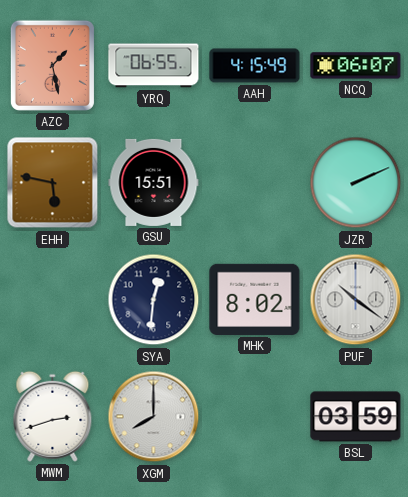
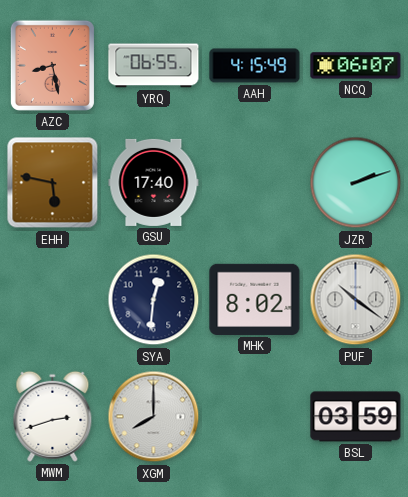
AZC: 1:28 -> 8:28
GSU: 15:51 -> 17:40
JZR: 2:11 -> 2:12
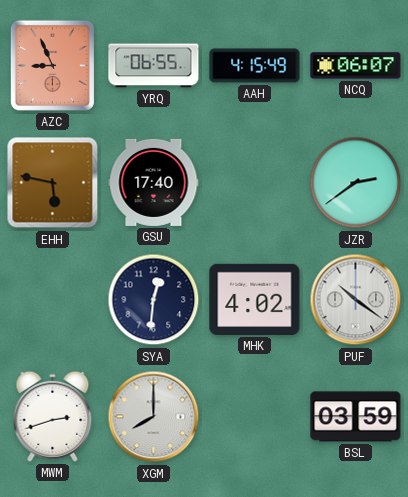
AZC: 8:28 -> 8:56
JZR: 2:12 -> 2:39
MHK: 8:02 -> 4:02
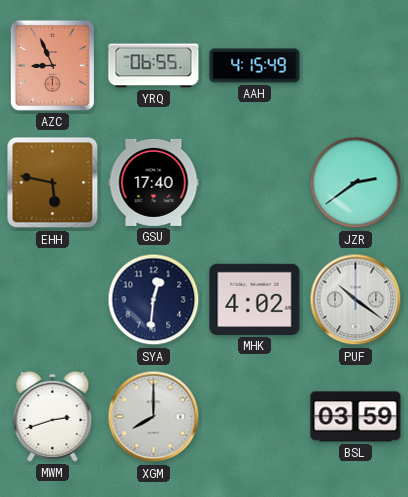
NCQ: 06:07 -> none
